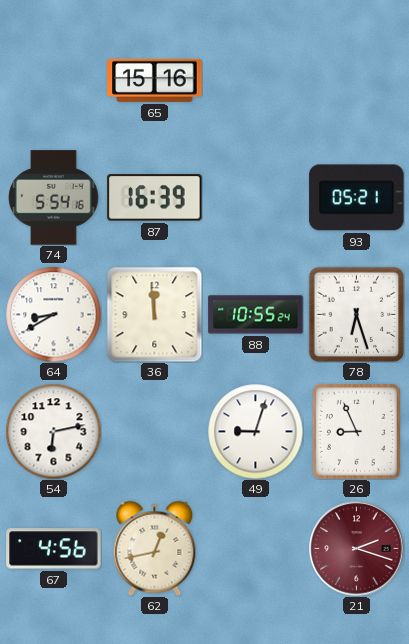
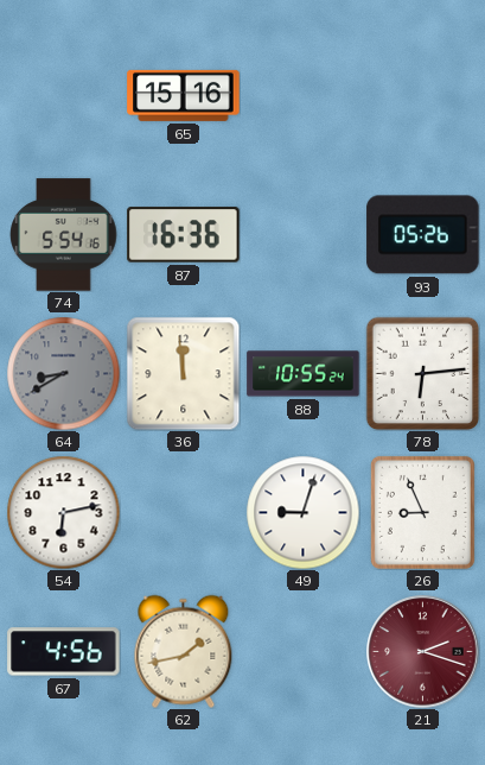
87: 16:39 -> 16:36
93: 05:21 -> 05:26
64 dial: white -> grey
78: 6:27 -> 6:14
62: 12:43 -> 1:43
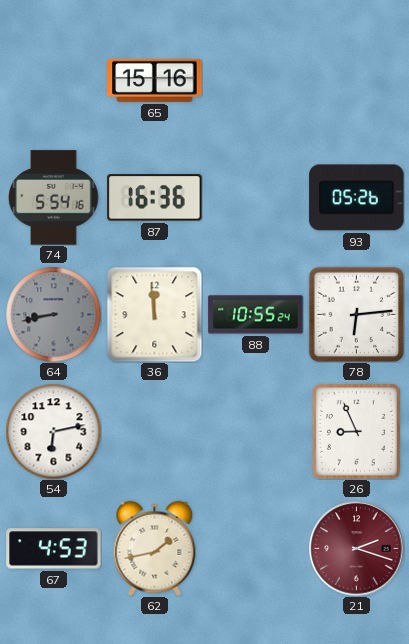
64: 8:40 -> 8:43
49: 9:03 -> none
67: 4:56 -> 4:53
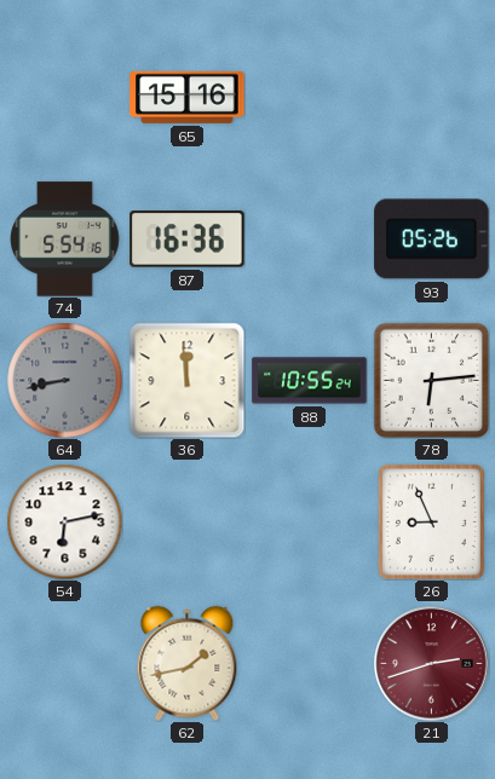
67: 4:53 -> none
21: 2:18 -> 2:42
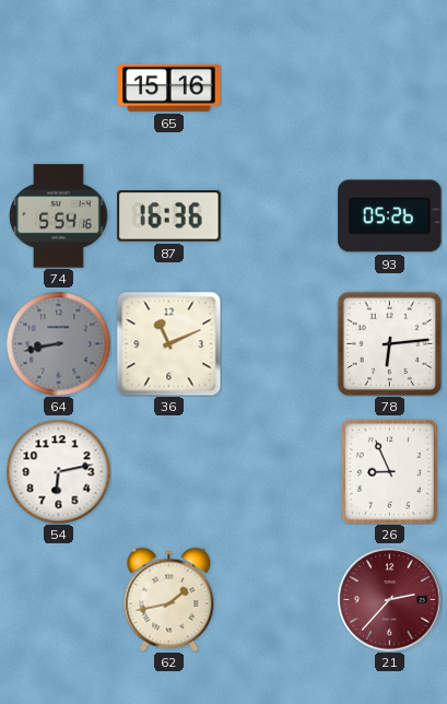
36: 11:59 -> 11:11
88: 10:55 -> none
21: 2:42 -> 2:37
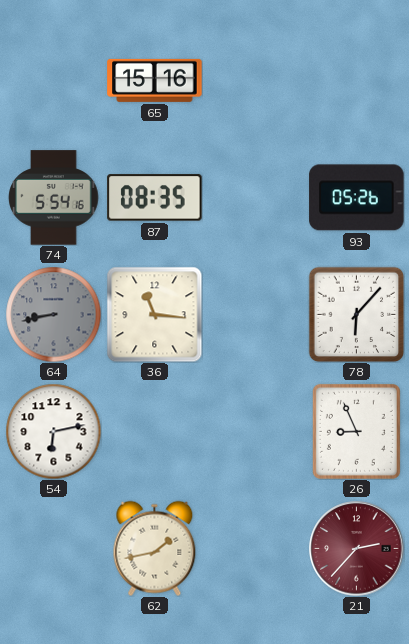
87: 16:36 -> 08:35
36: 11:11 -> 11:16
78: 6:14 -> 6:07
